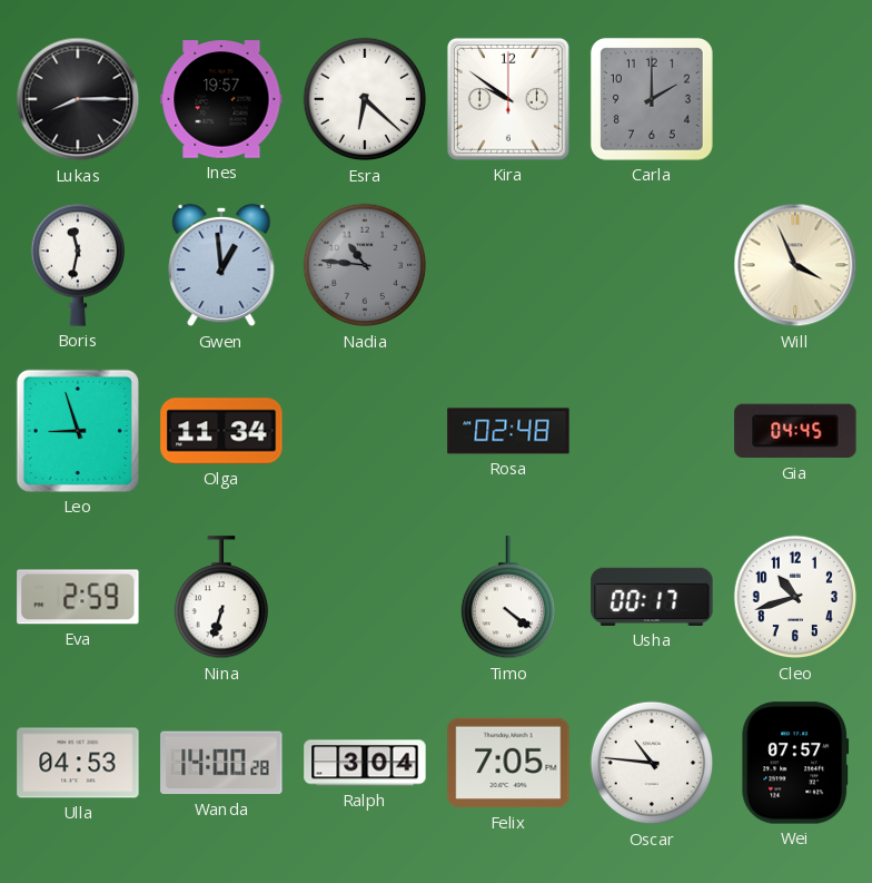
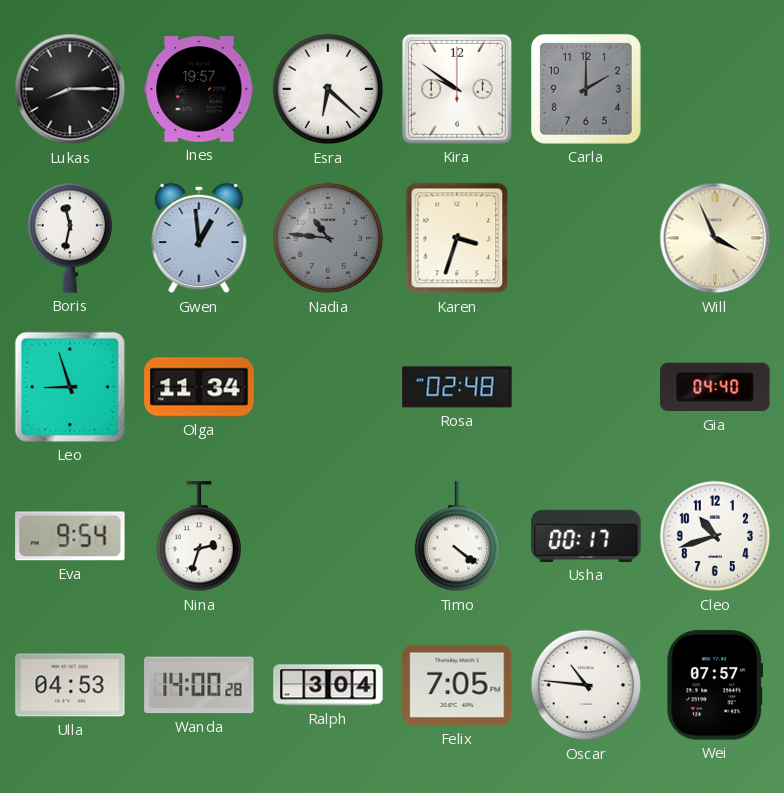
Karen: none -> 3:33
Gia: 04:45 -> 04:40
Eva: 2:59 -> 9:54
Nina: 6:33 -> 2:33
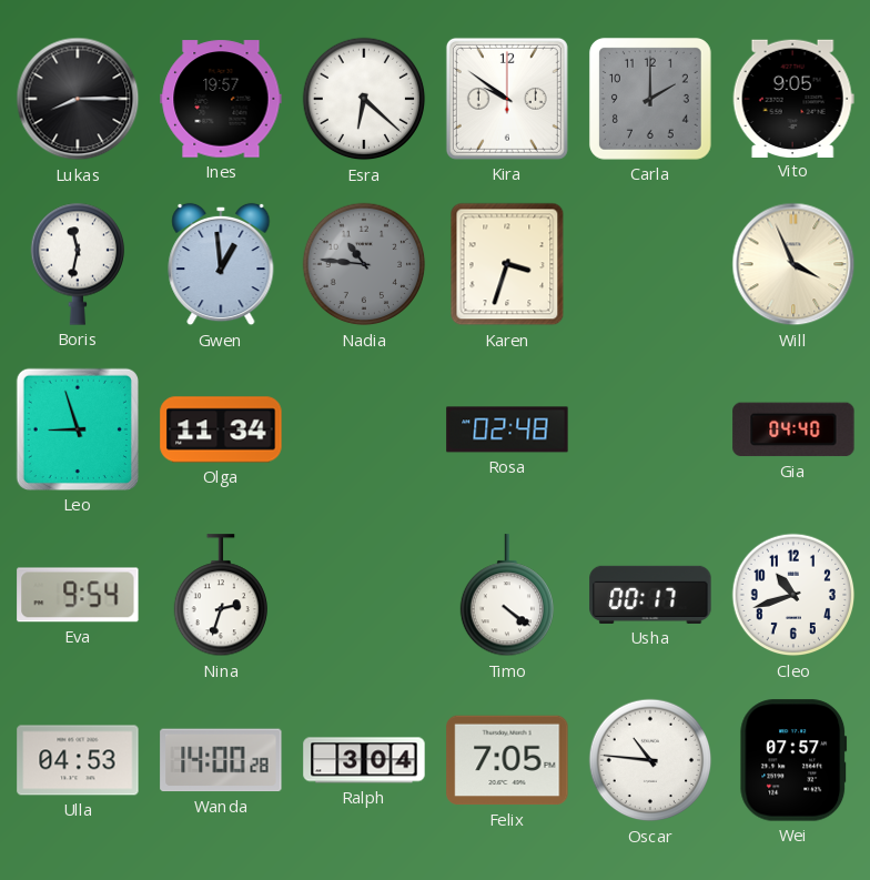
Vito: none -> 9:05
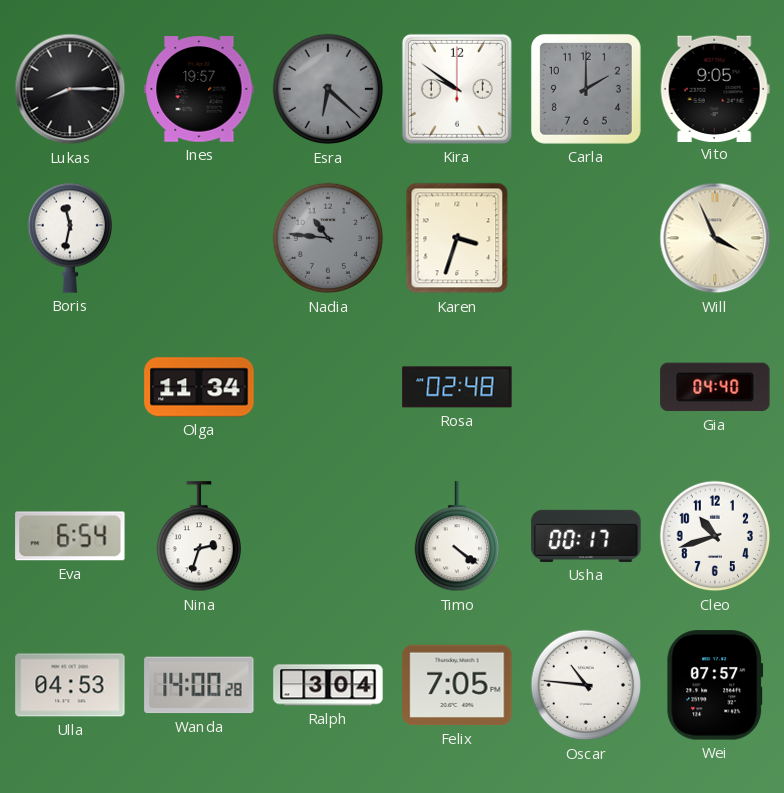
Esra dial: white -> grey
Gwen: 12:59 -> none
Leo: 8:57 -> none
Eva: 9:54 -> 6:54
